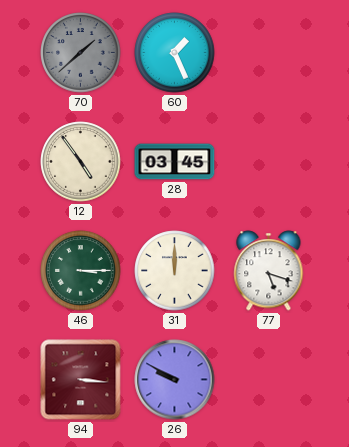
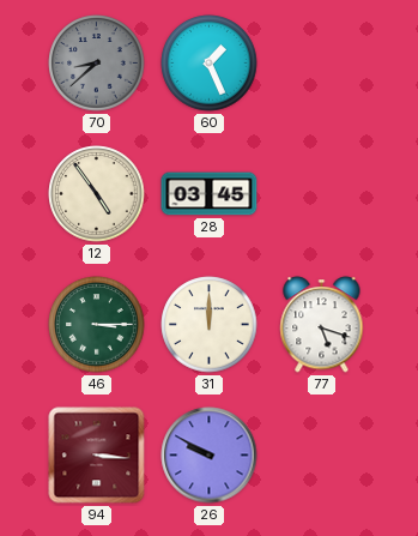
70: 1:38 -> 8:38
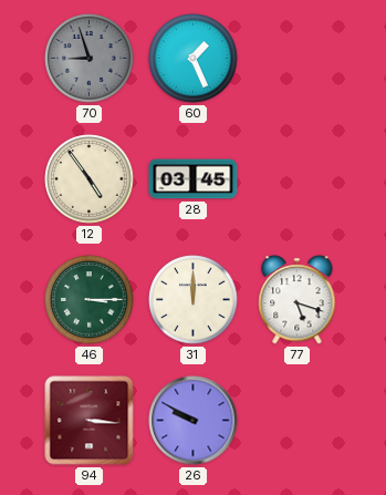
70: 8:38 -> 8:57
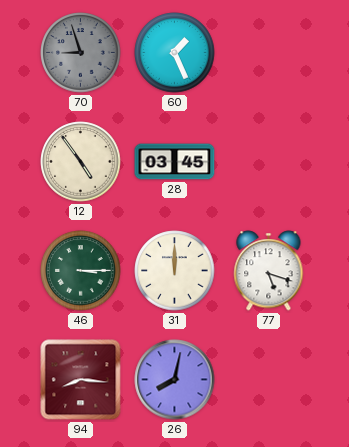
94: 3:16 -> 8:16
26: 9:50 -> 8:02
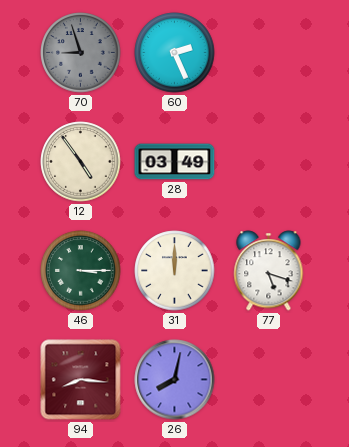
60: 1:26 -> 2:26
28: 03:45 -> 03:49
